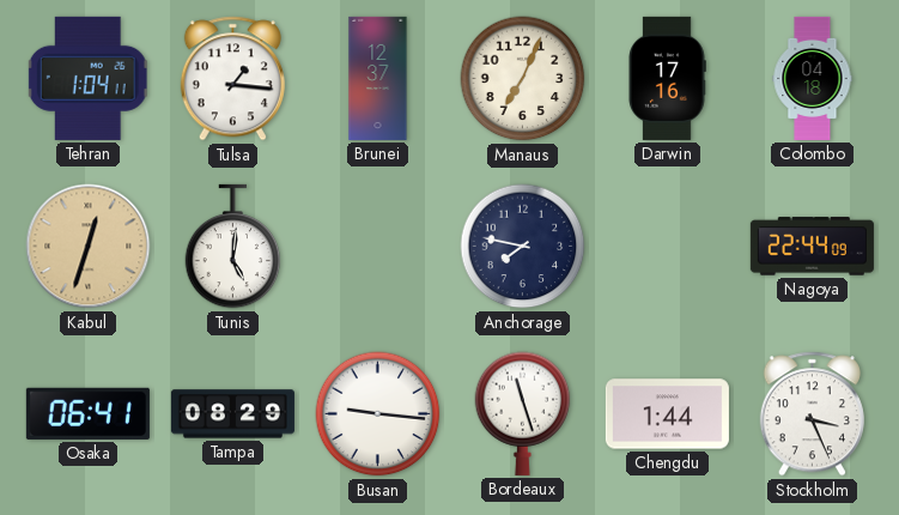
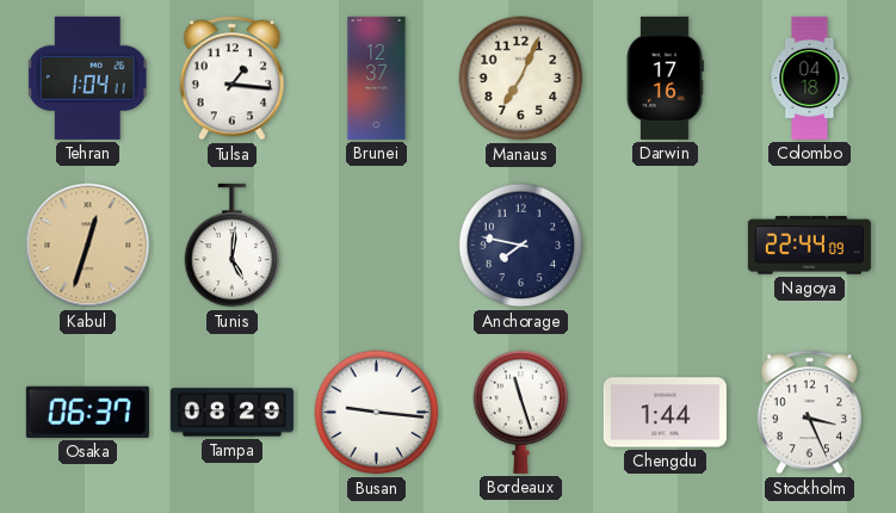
Osaka: 06:41 -> 06:37
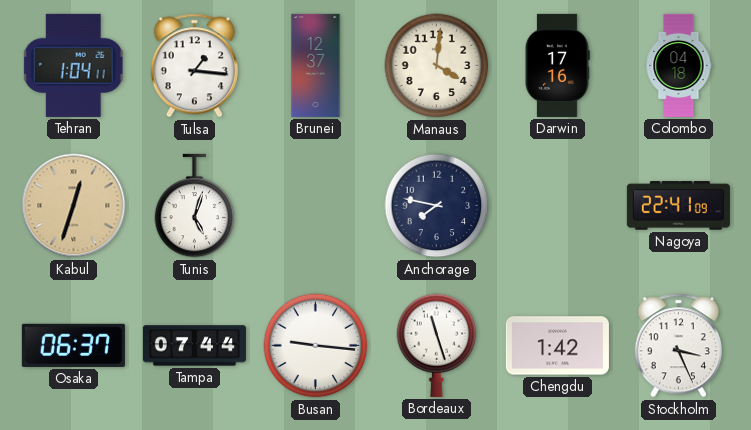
Manaus: 7:04 -> 4:01
Tunis: 5:01 -> 5:03
Nagoya: 22:44 -> 22:41
Tampa: 08:29 -> 07:44
Chengdu: 1:44 -> 1:42
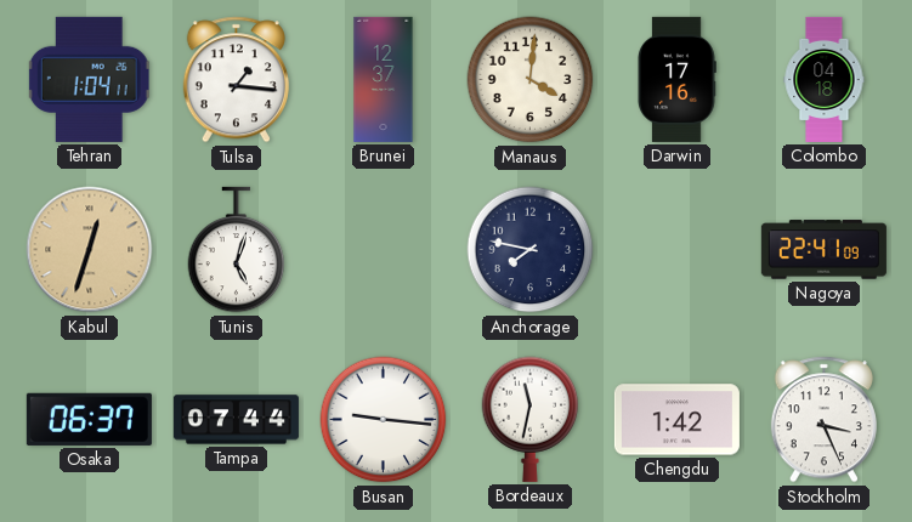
Bordeaux: 11:27 -> 11:32
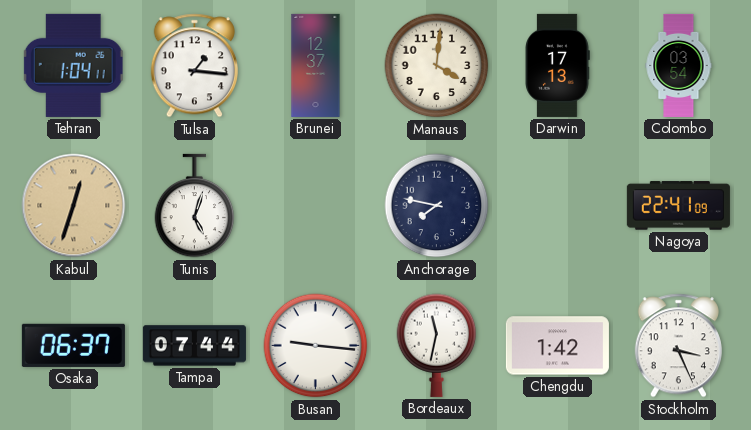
Darwin: 17:16 -> 17:13
Colombo: 04:18 -> 03:54
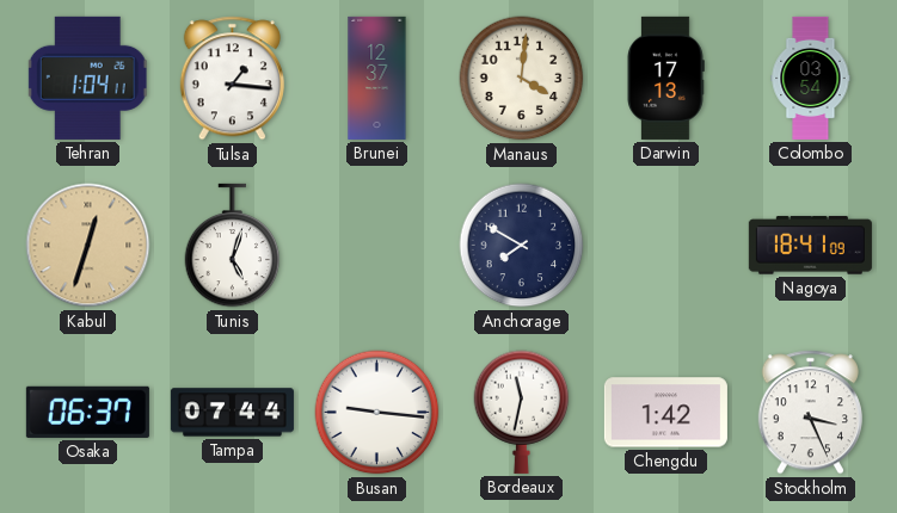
Anchorage: 7:47 -> 7:50
Nagoya: 22:41 -> 18:41
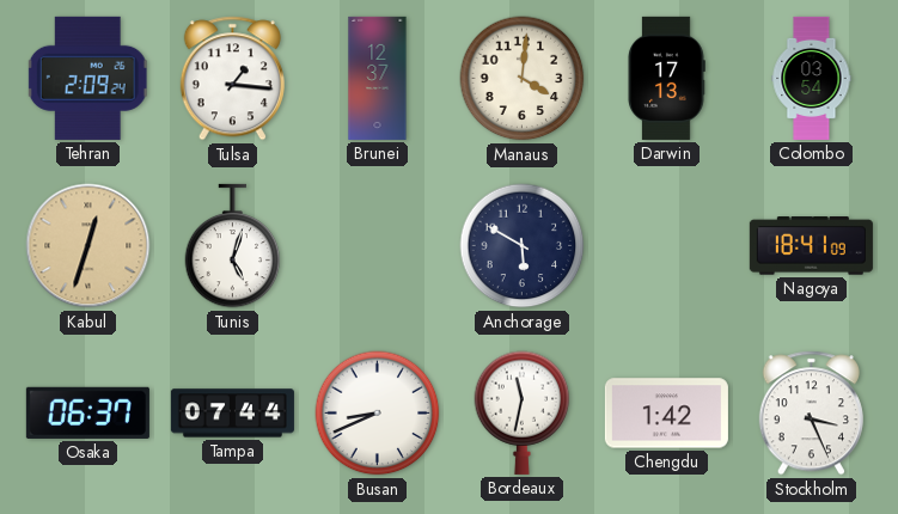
Tehran: 1:04 -> 2:09
Anchorage: 7:50 -> 5:50
Busan: 9:16 -> 8:41
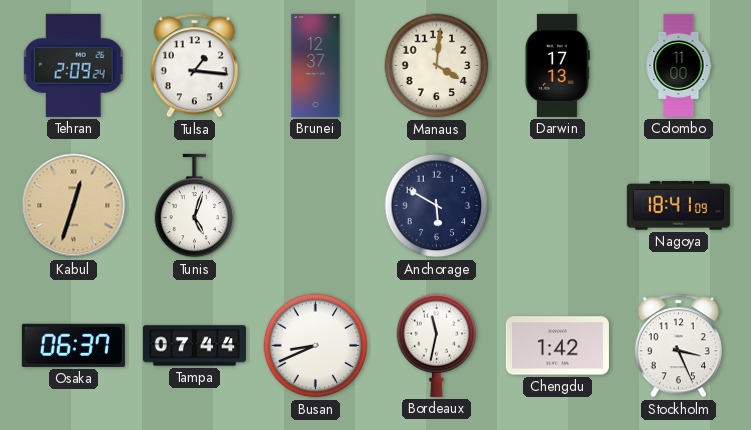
Colombo: 03:54 -> 11:00
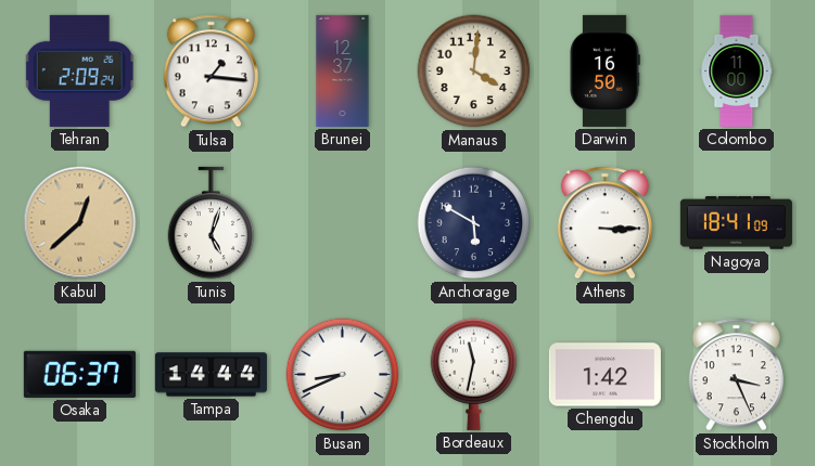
Darwin: 17:13 -> 16:50
Kabul: 12:33 -> 12:38
Athens: none -> 3:15
Tampa: 07:44 -> 14:44
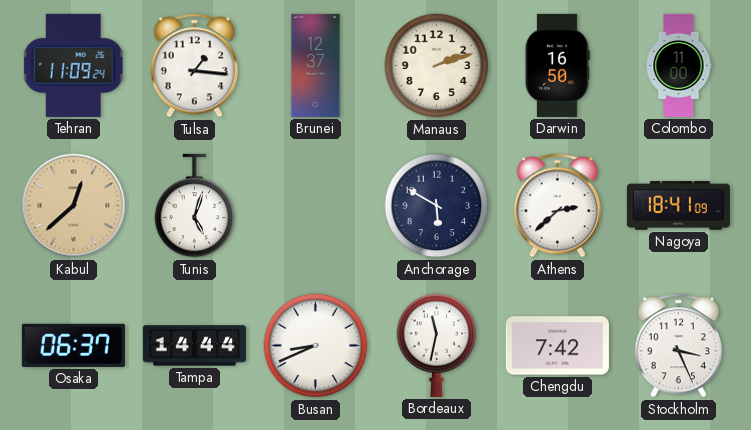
Tehran: 2:09 -> 11:09
Manaus: 4:01 -> 2:12
Athens: 3:15 -> 2:38
Chengdu: 1:42 -> 7:42
